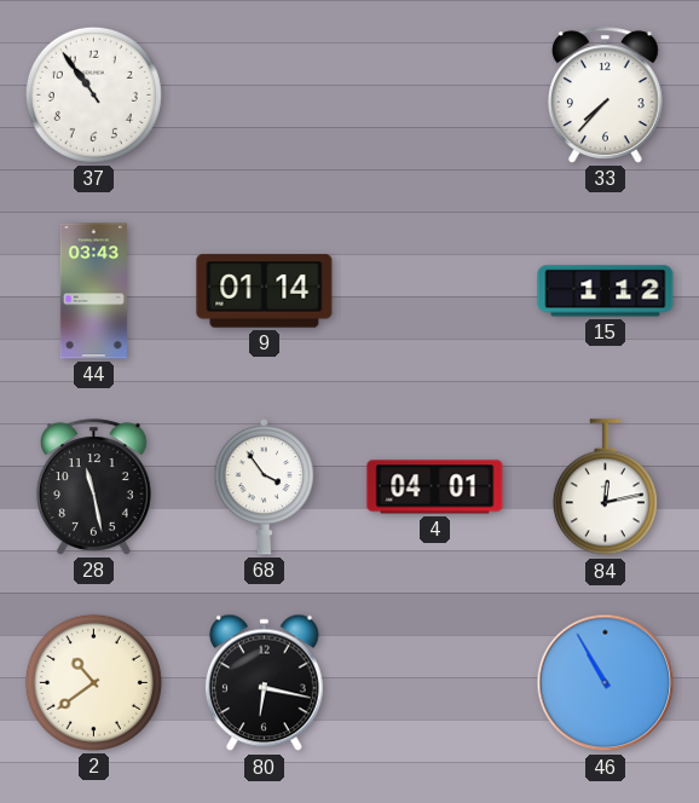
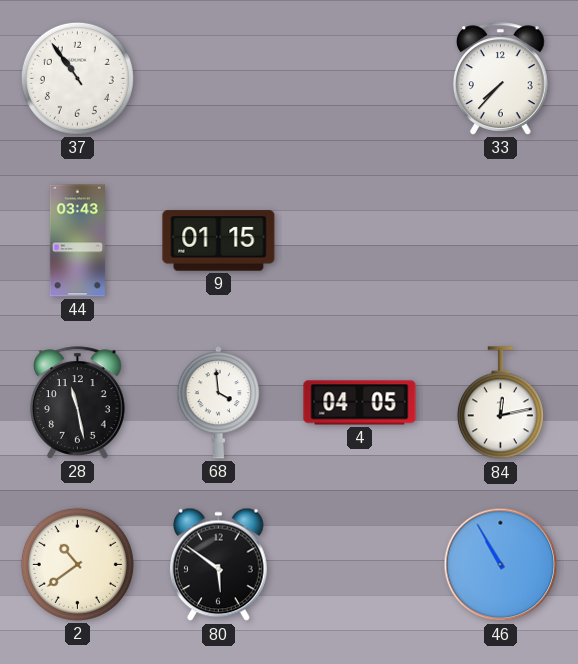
9: 01:14 -> 01:15
15: 1:12 -> none
68: 3:54 -> 3:59
4: 04:01 -> 04:05
80: 6:17 -> 5:51
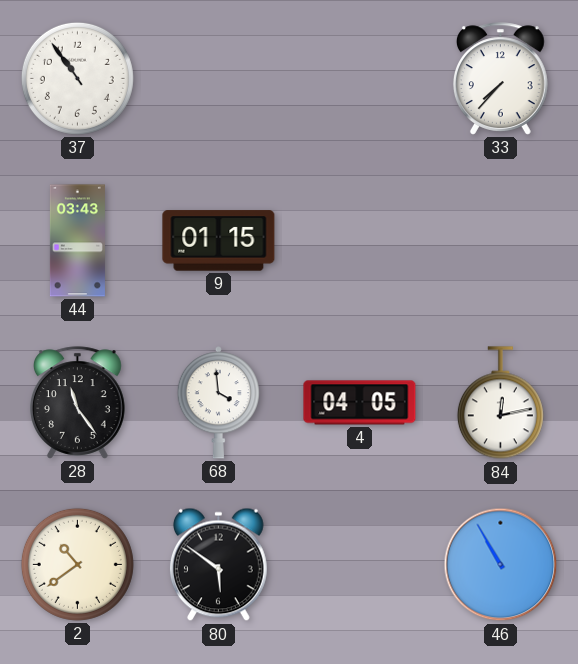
28: 11:28 -> 11:24
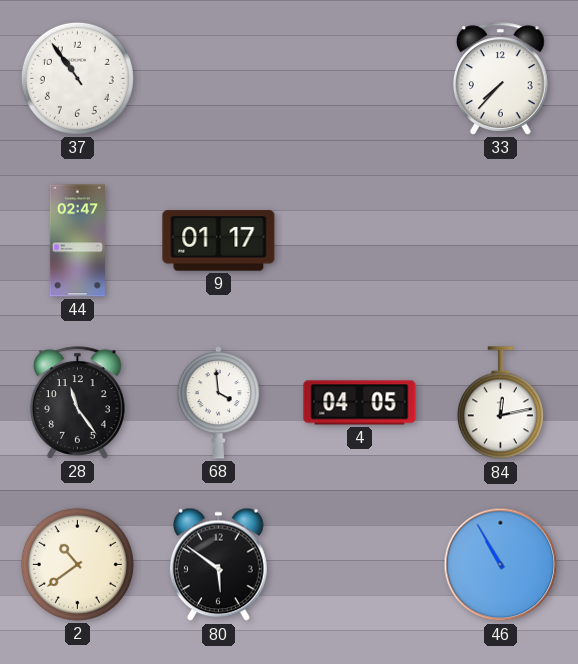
44: 03:43 -> 02:47
9: 01:15 -> 01:17
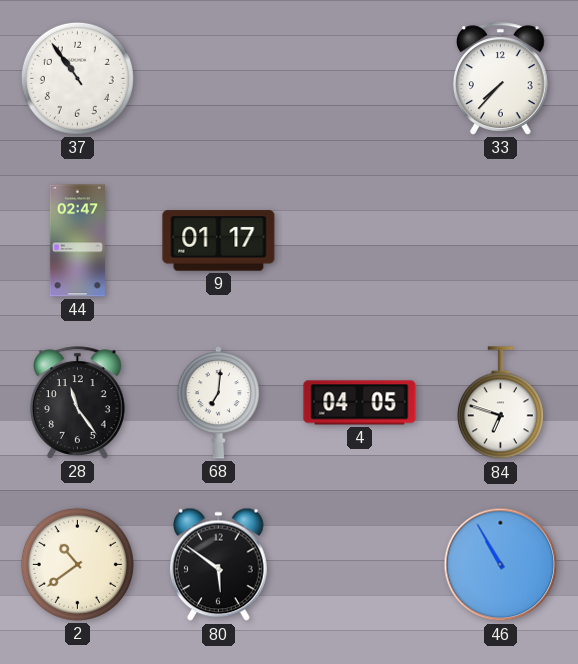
68: 3:59 -> 7:01
84: 12:13 -> 6:48
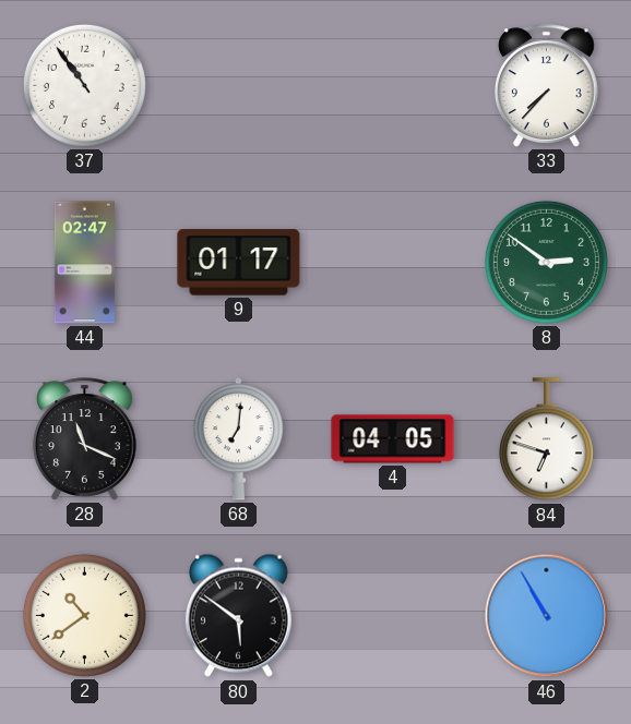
8: none -> 2:51
28: 11:24 -> 11:19
